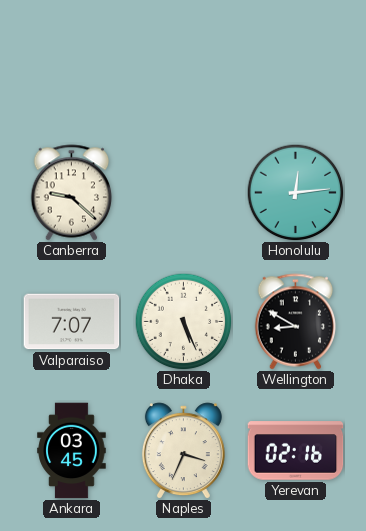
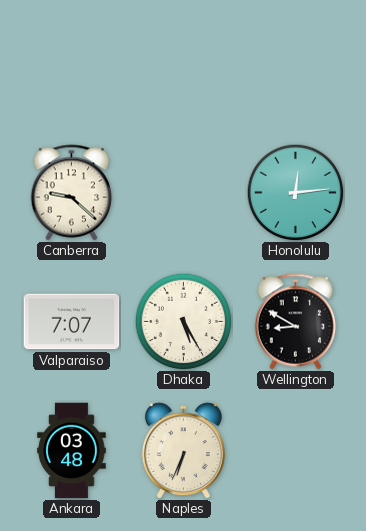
Dhaka: 5:26 -> 5:25
Ankara: 03:45 -> 03:48
Naples: 3:34 -> 6:34
Yerevan: 02:16 -> none
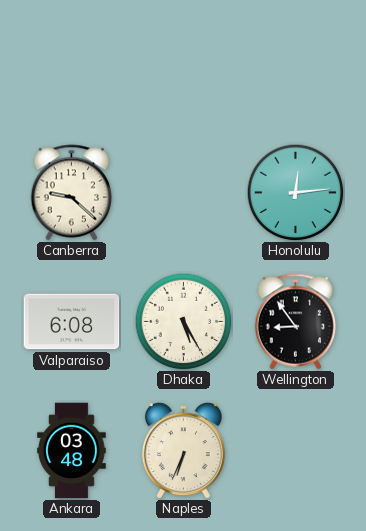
Valparaiso: 7:07 -> 6:08
Wellington: 8:50 -> 8:54
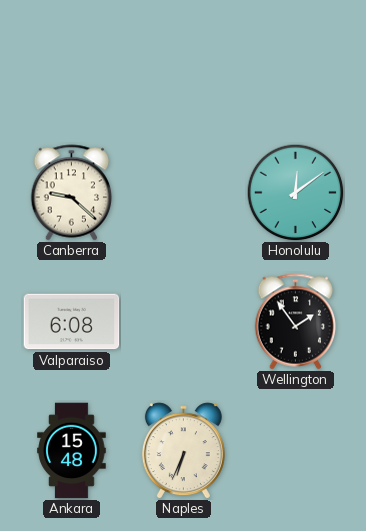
Honolulu: 12:14 -> 12:09
Dhaka: 5:25 -> none
Wellington: 8:54 -> 1:54
Ankara: 03:48 -> 15:48
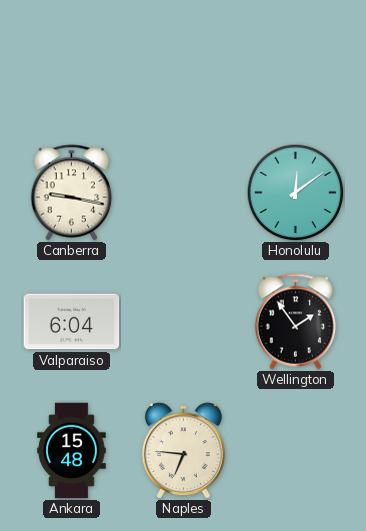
Canberra: 9:22 -> 9:17
Valparaiso: 6:08 -> 6:04
Naples: 6:34 -> 6:46
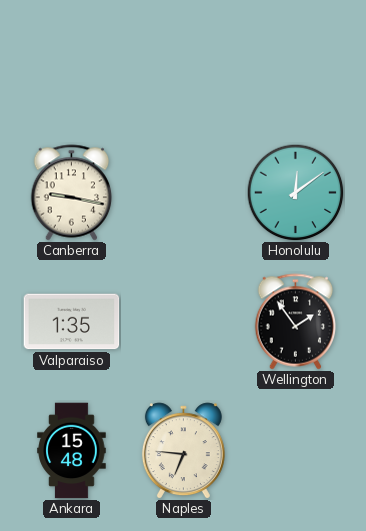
Valparaiso: 6:04 -> 1:35
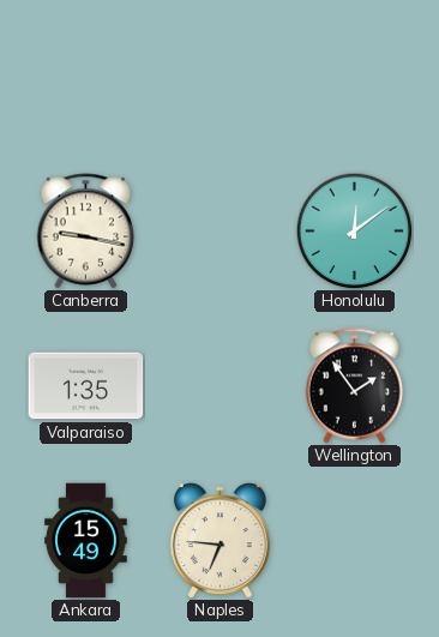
Ankara: 15:48 -> 15:49
